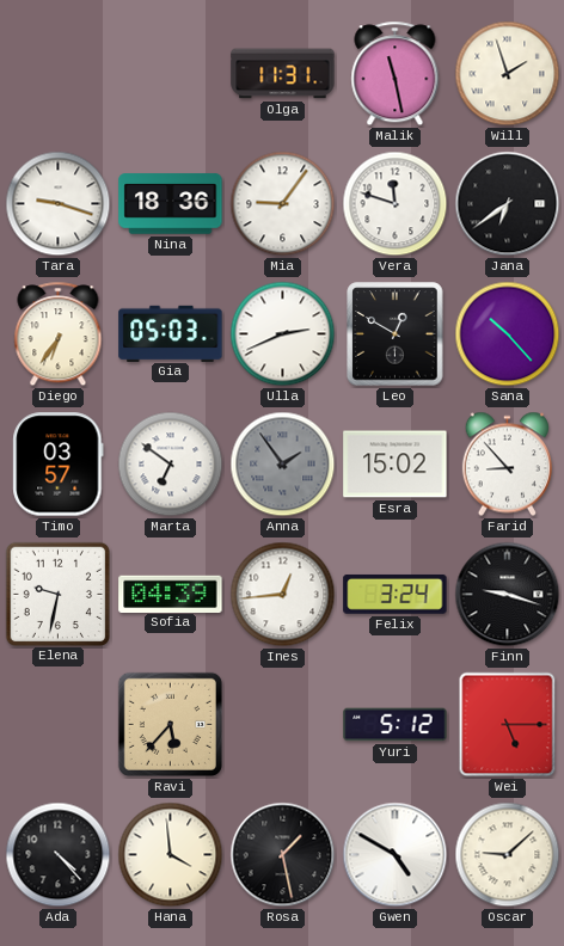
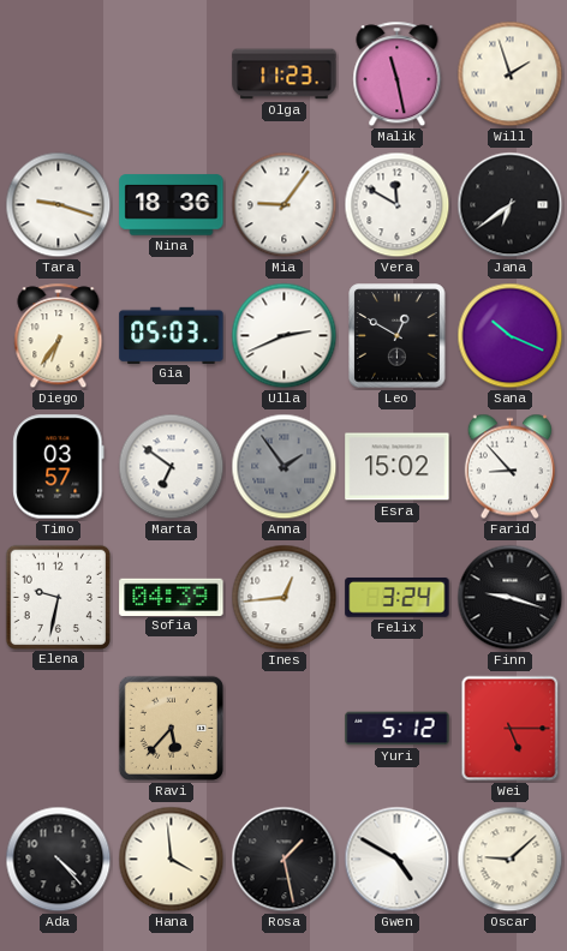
Olga: 11:31 -> 11:23
Vera: 11:48 -> 11:50
Sana: 10:23 -> 10:19
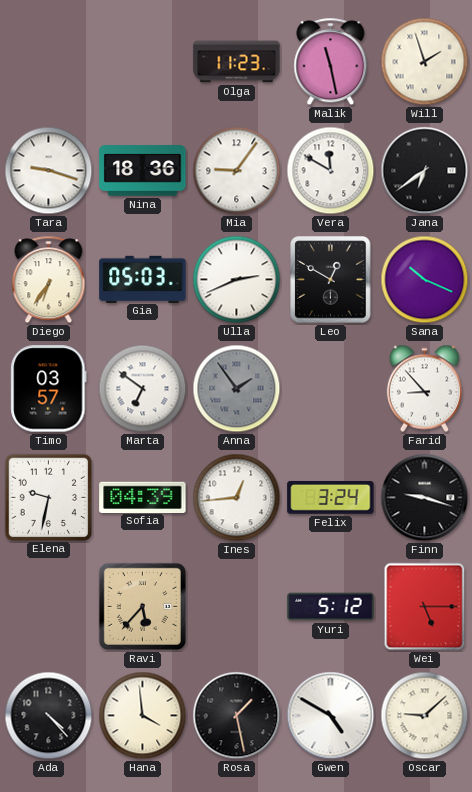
Esra: 15:02 -> none
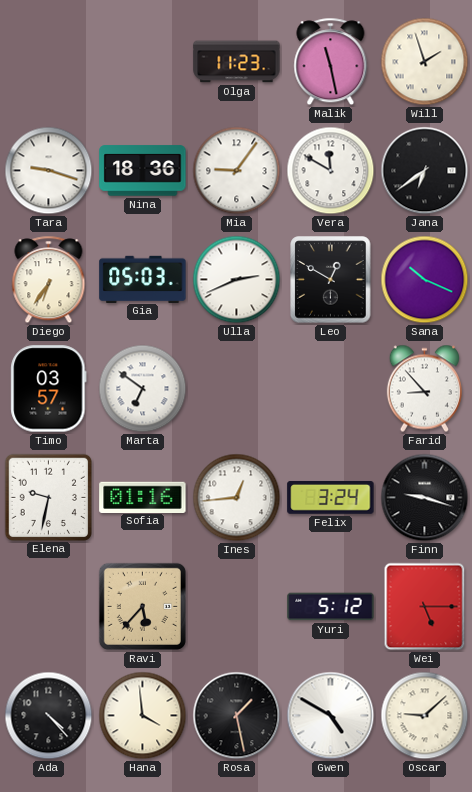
Anna: 1:54 -> none
Sofia: 04:39 -> 01:16
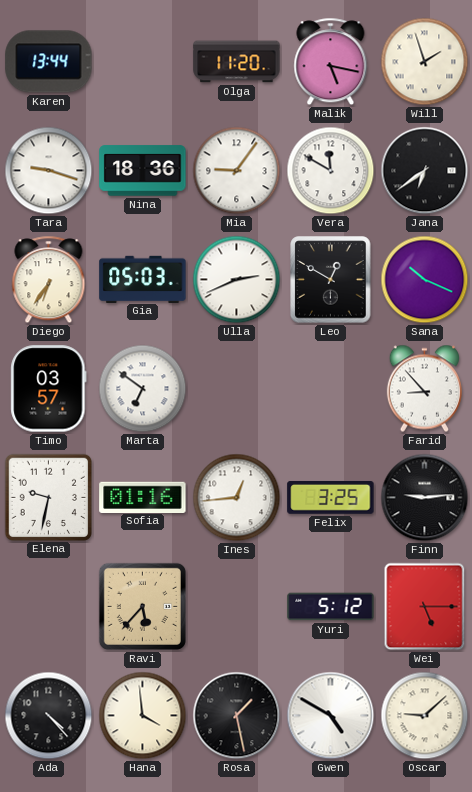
Karen: none -> 13:44
Olga: 11:23 -> 11:20
Malik: 11:28 -> 5:17
Felix: 3:24 -> 3:25
Finn: 9:18 -> 9:14
